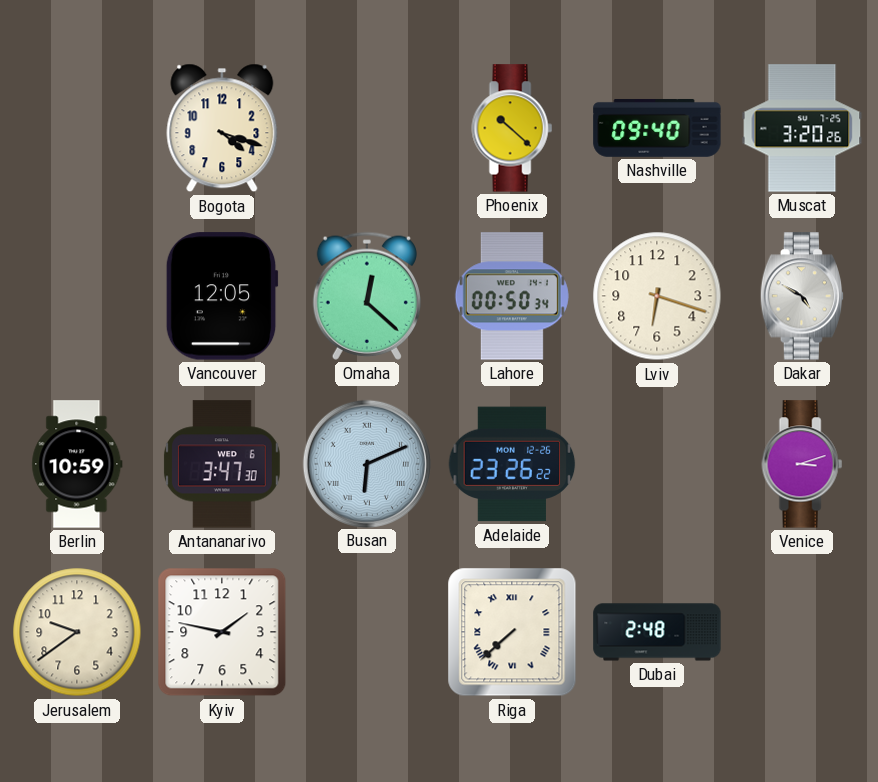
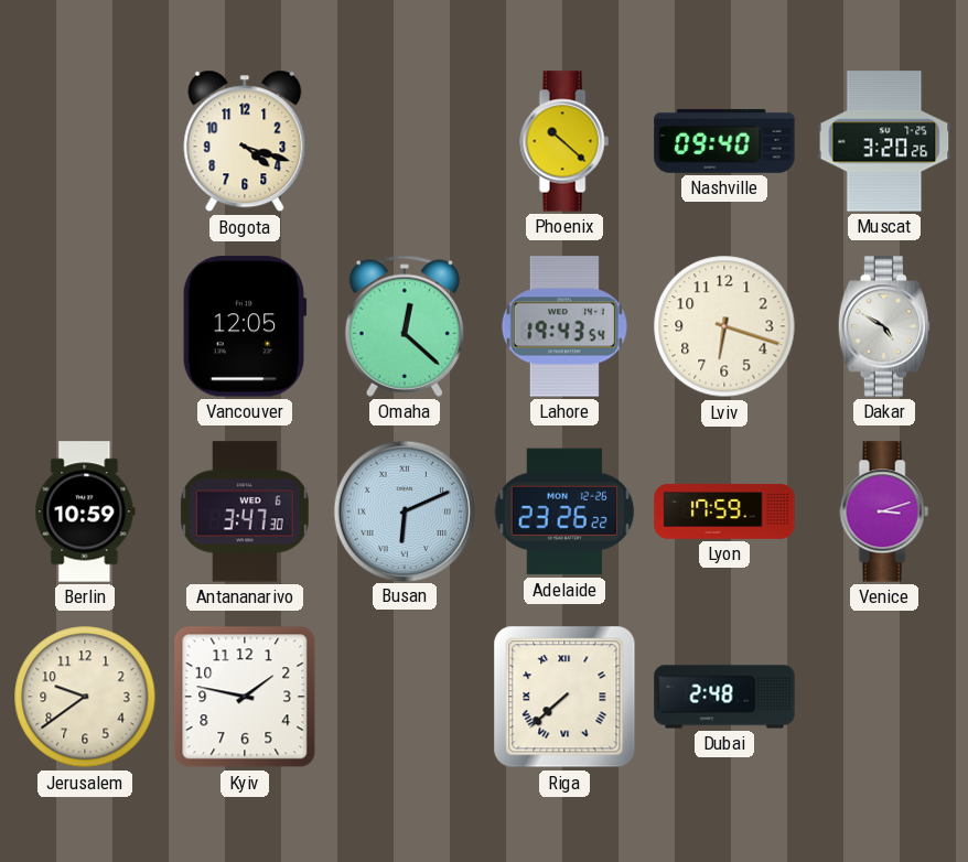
Lahore: 00:50 -> 19:43
Lyon: none -> 17:59
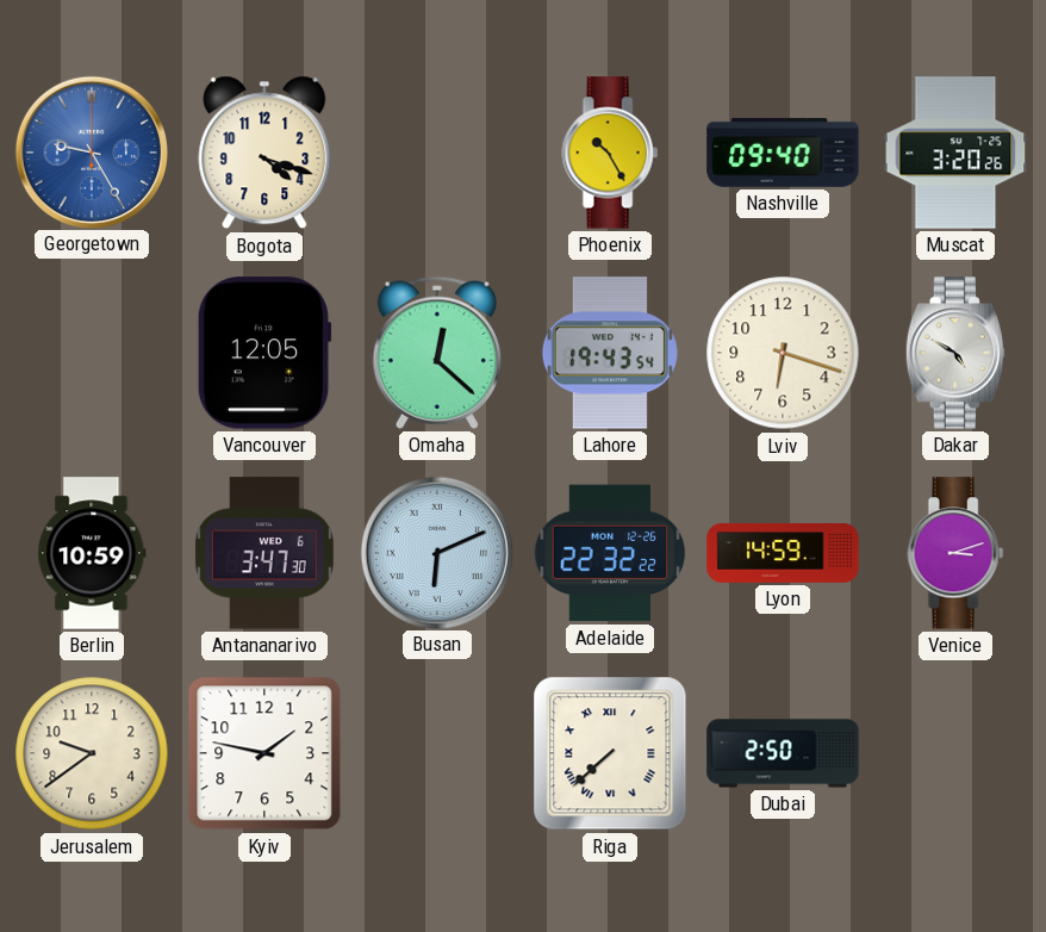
Georgetown: none -> 9:25
Phoenix: 10:22 -> 10:25
Adelaide: 23:26 -> 22:32
Lyon: 17:59 -> 14:59
Dubai: 2:48 -> 2:50
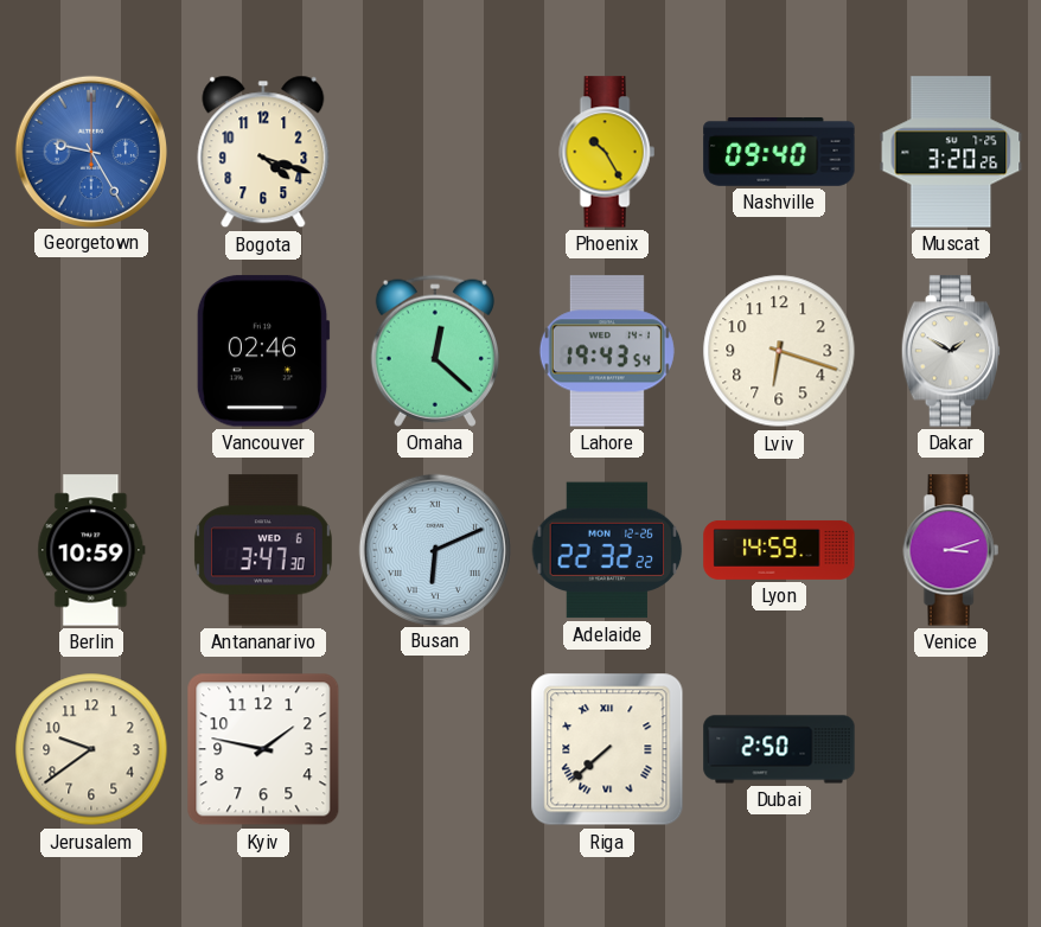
Vancouver: 12:05 -> 02:46
Dakar: 4:50 -> 1:50
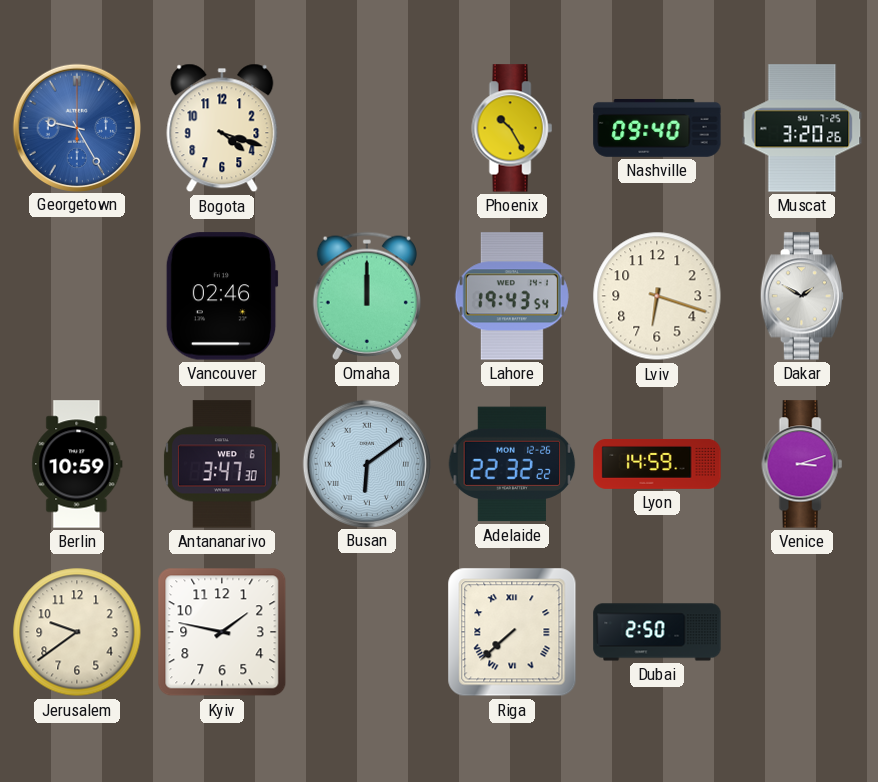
Omaha: 12:22 -> 12:00
Busan: 6:11 -> 6:09
